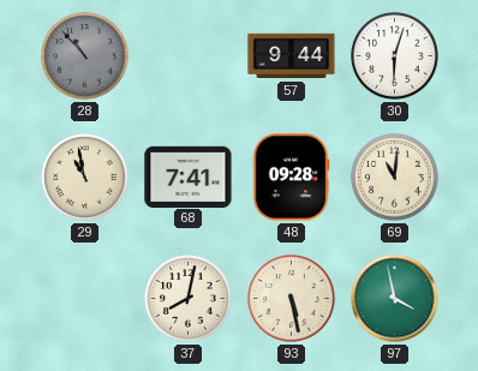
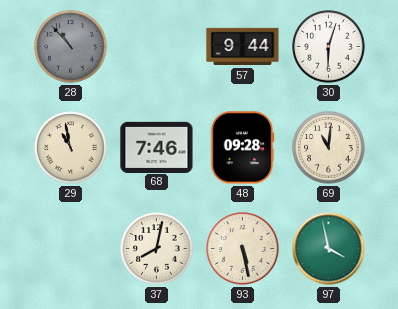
68: 7:41 -> 7:46
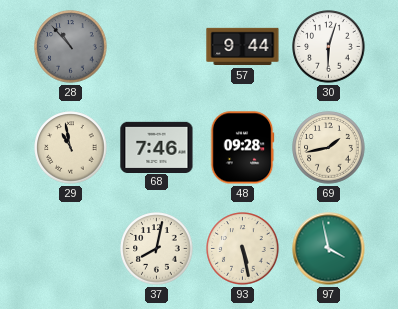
69: 11:01 -> 1:43
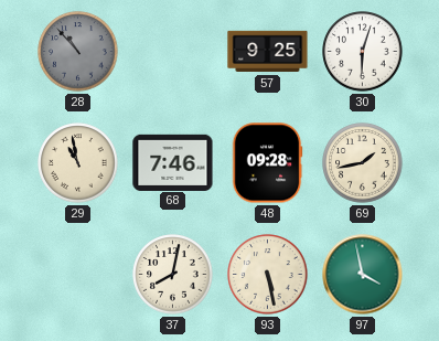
57: 9:44 -> 9:25
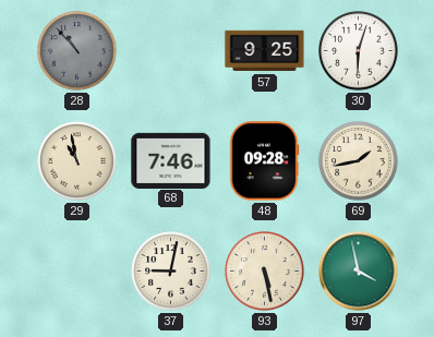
37: 8:02 -> 9:02
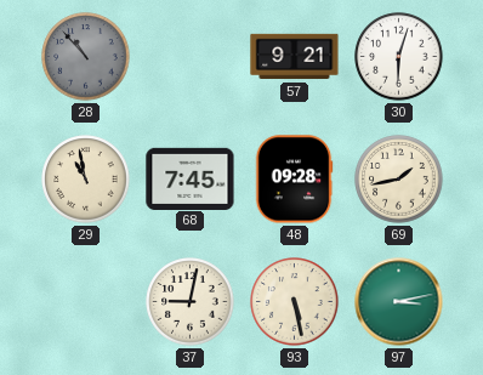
57: 9:25 -> 9:21
68: 7:46 -> 7:45
97: 3:58 -> 3:13
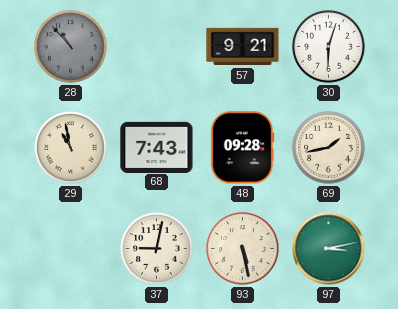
68: 7:45 -> 7:43
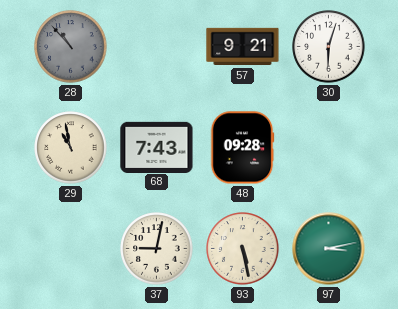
69: 1:43 -> none
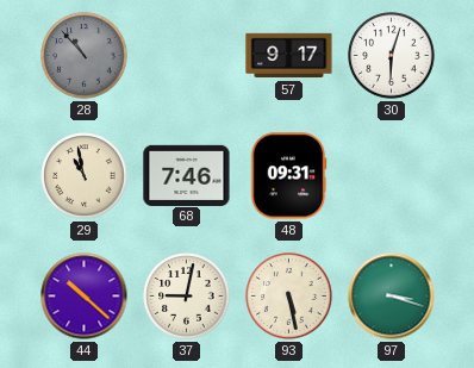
57: 9:21 -> 9:17
68: 7:43 -> 7:46
48: 09:28 -> 09:31
44: none -> 10:22
97: 3:13 -> 3:18
